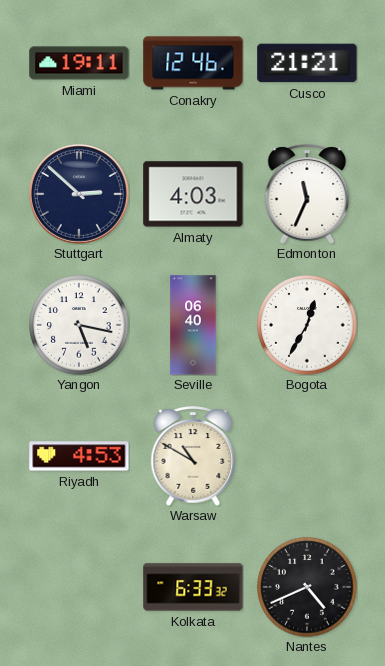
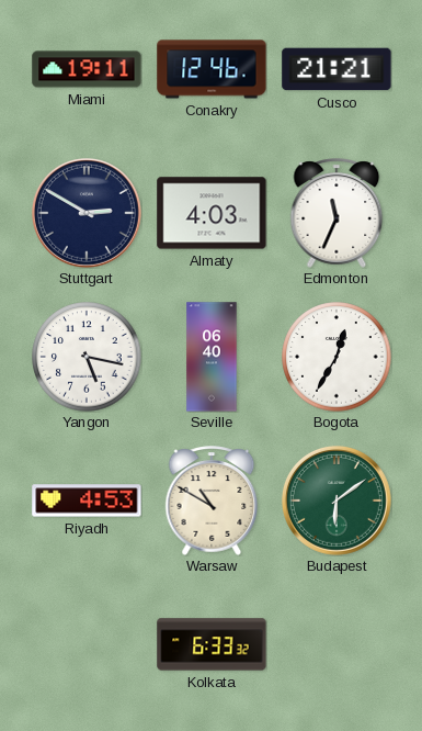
Stuttgart: 2:52 -> 2:50
Budapest: none -> 6:09
Nantes: 4:41 -> none
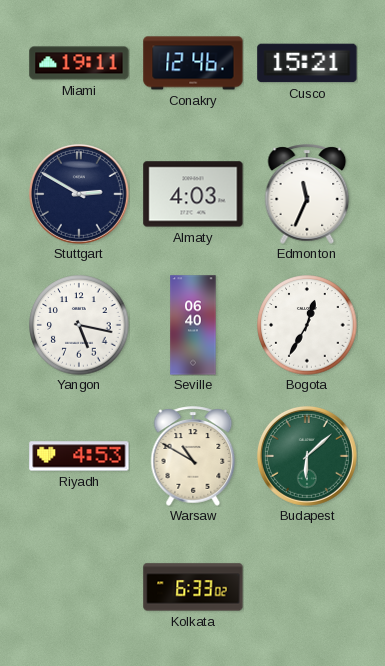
Cusco: 21:21 -> 15:21
Budapest: 6:09 -> 6:08
Kolkata: 6:33:32 -> 6:33:02
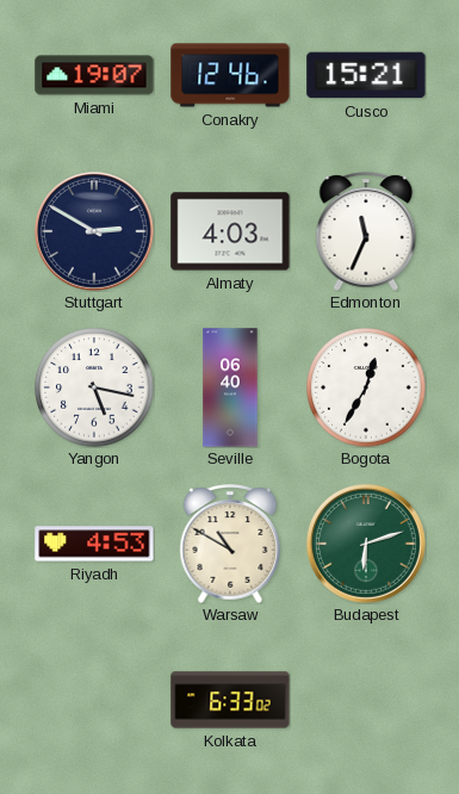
Miami: 19:11 -> 19:07
Budapest: 6:08 -> 6:12
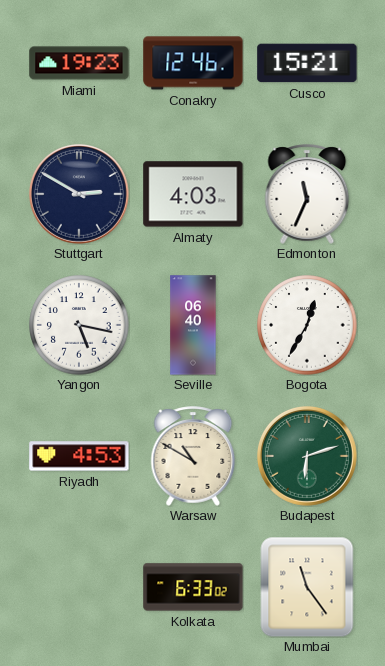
Miami: 19:07 -> 19:23
Mumbai: none -> 11:24
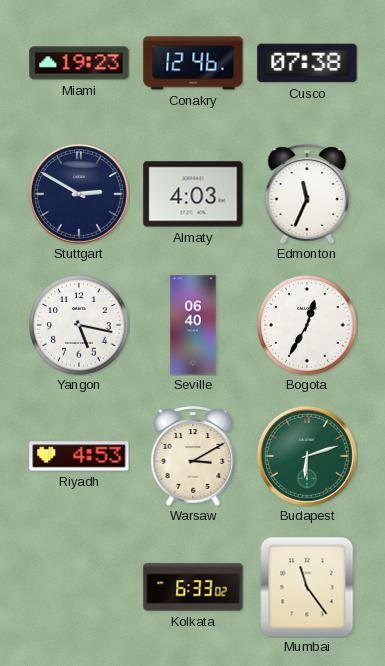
Cusco: 15:21 -> 07:38
Warsaw: 10:50 -> 3:10
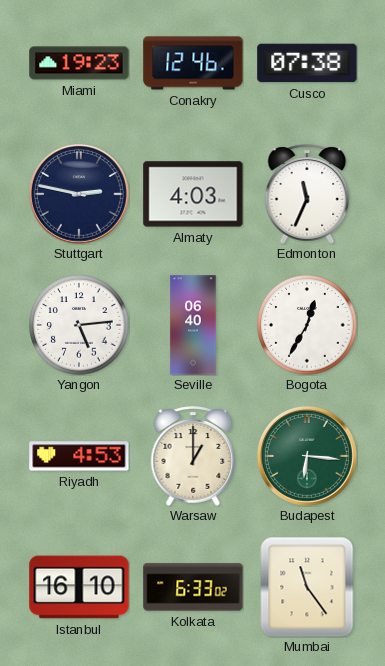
Stuttgart: 2:50 -> 2:47
Yangon: 5:17 -> 5:14
Warsaw: 3:10 -> 1:00
Budapest: 6:12 -> 6:16
Istanbul: none -> 16:10
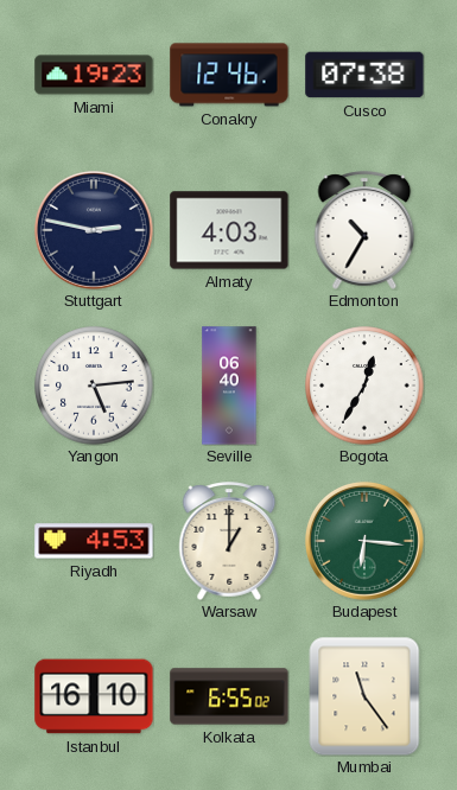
Edmonton: 11:34 -> 10:35
Kolkata: 6:33 -> 6:55
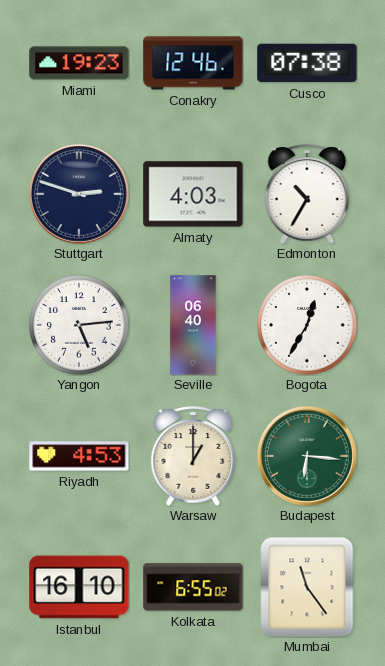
Stuttgart: 2:47 -> 2:48
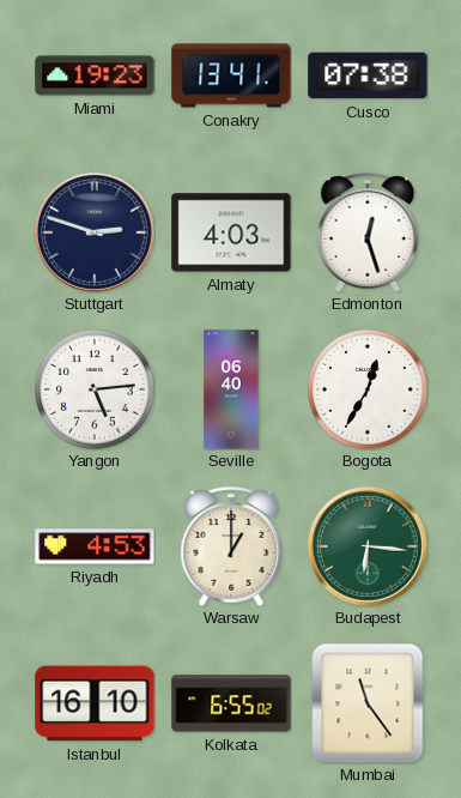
Conakry: 12:46 -> 13:41
Edmonton: 10:35 -> 12:27
